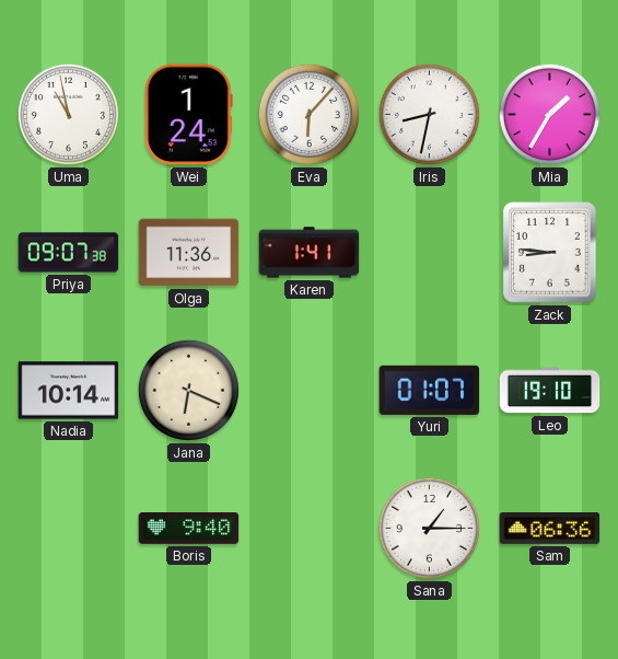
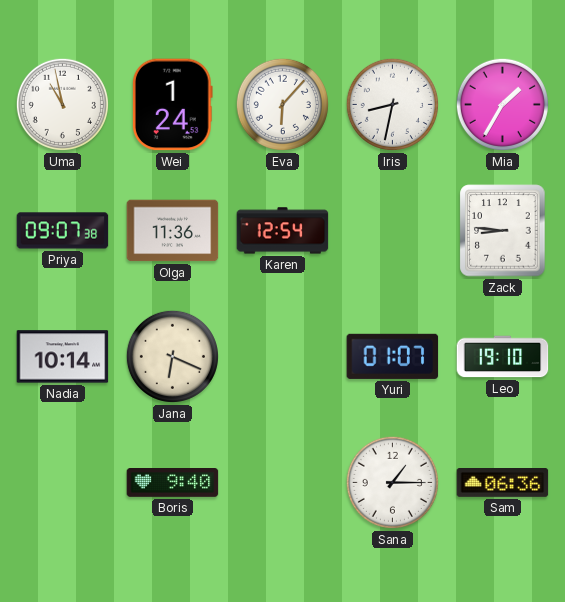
Karen: 1:41 -> 12:54
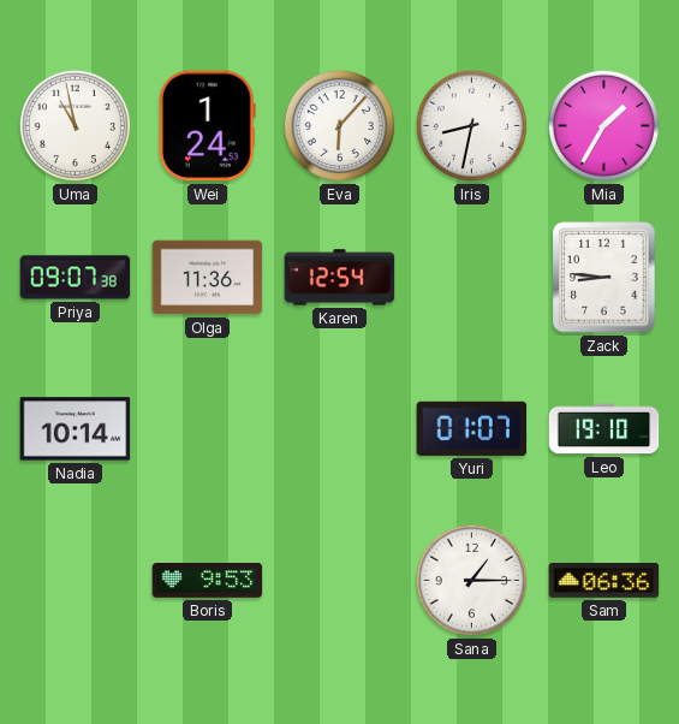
Jana: 6:19 -> none
Boris: 9:40 -> 9:53
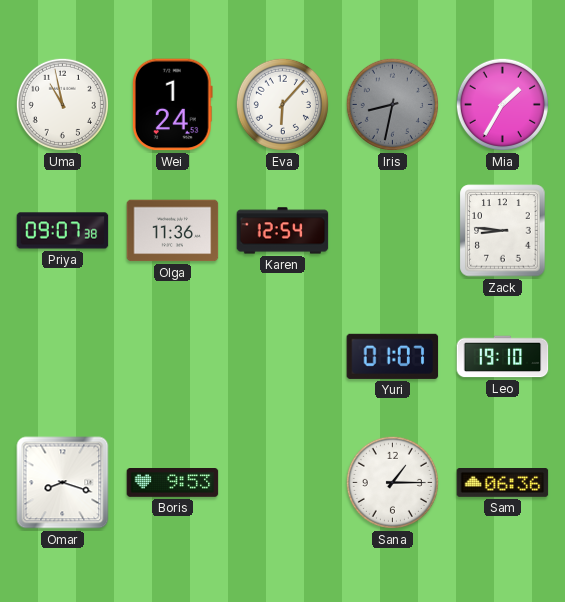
Iris dial: white -> grey
Nadia: 10:14 -> none
Omar: none -> 8:18
